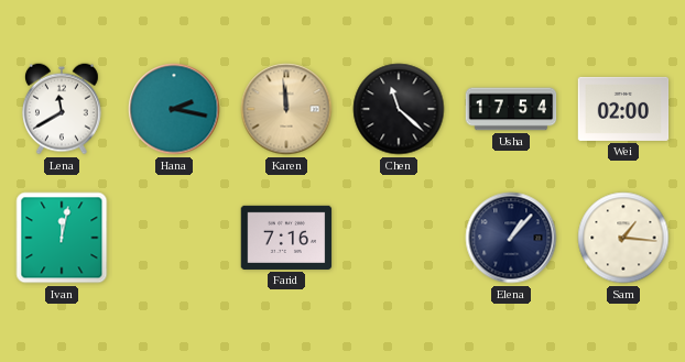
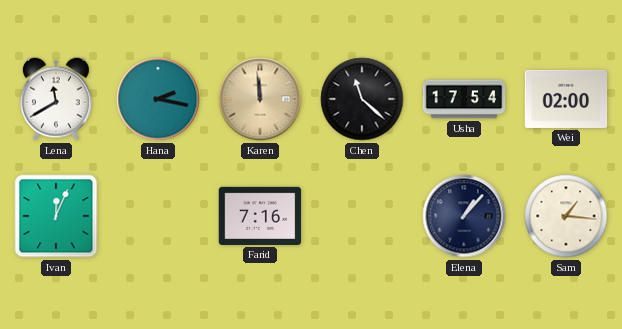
Ivan: 12:02 -> 12:04
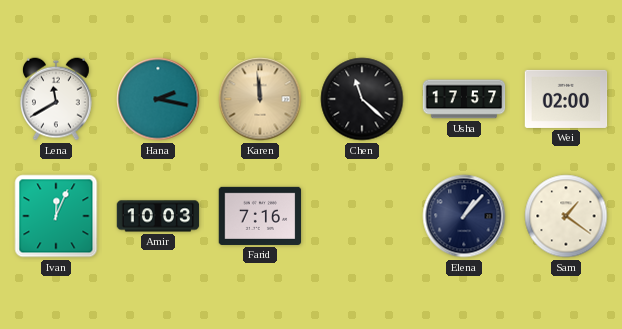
Usha: 17:54 -> 17:57
Amir: none -> 10:03
Sam: 1:16 -> 1:21
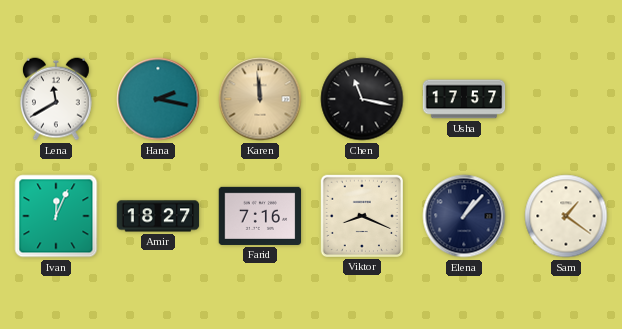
Chen: 11:22 -> 11:17
Wei: 02:00 -> none
Amir: 10:03 -> 18:27
Viktor: none -> 8:19
